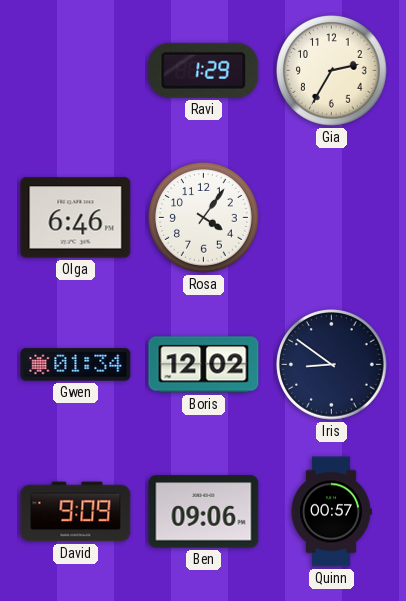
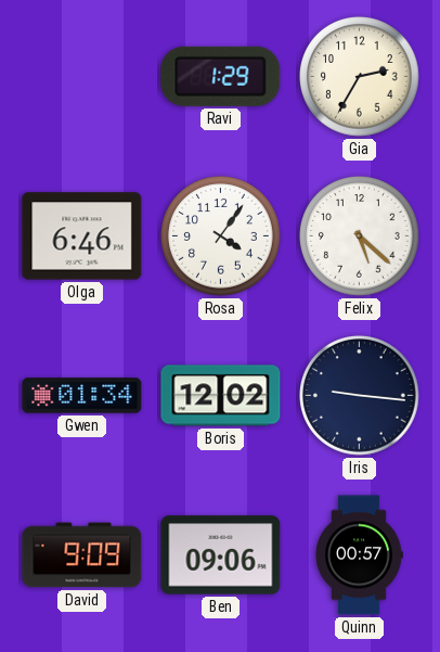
Felix: none -> 5:22
Iris: 8:51 -> 9:16
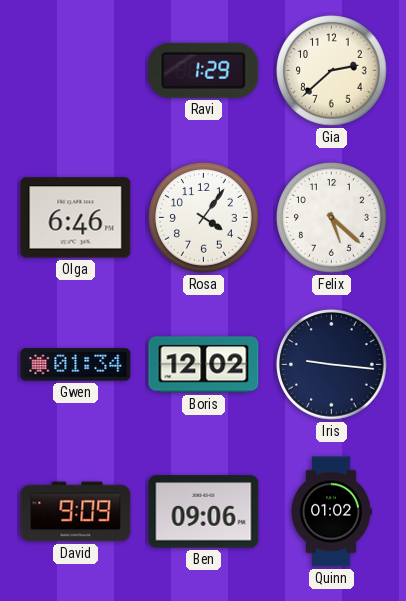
Gia: 2:35 -> 2:38
Quinn: 00:57 -> 01:02
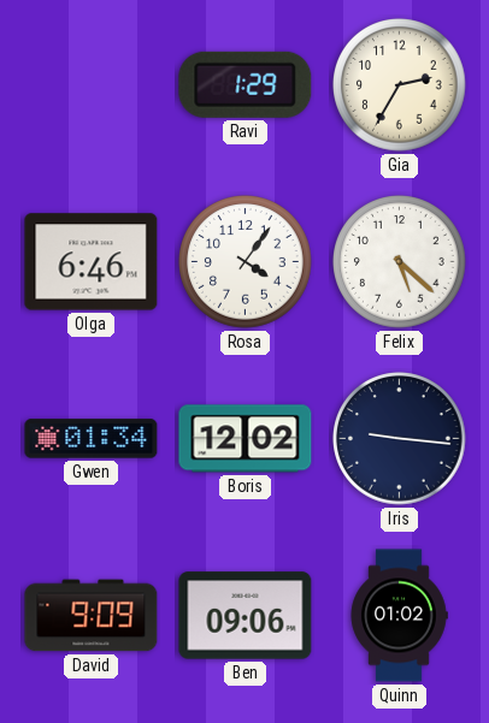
Gia: 2:38 -> 2:35
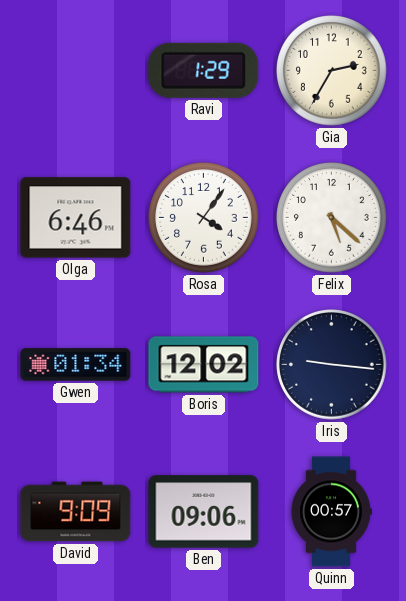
Quinn: 01:02 -> 00:57
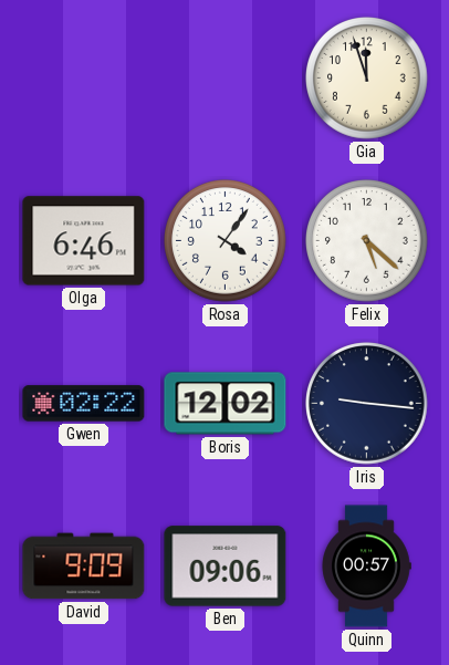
Ravi: 1:29 -> none
Gia: 2:35 -> 11:57
Gwen: 01:34 -> 02:22
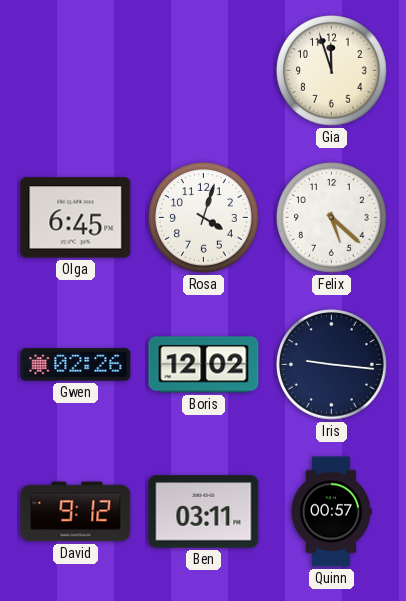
Olga: 6:46 -> 6:45
Rosa: 4:06 -> 4:03
Gwen: 02:22 -> 02:26
David: 9:09 -> 9:12
Ben: 09:06 -> 03:11
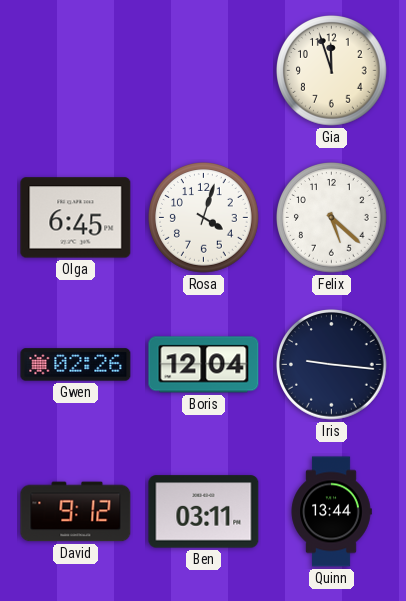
Boris: 12:02 -> 12:04
Quinn: 00:57 -> 13:44
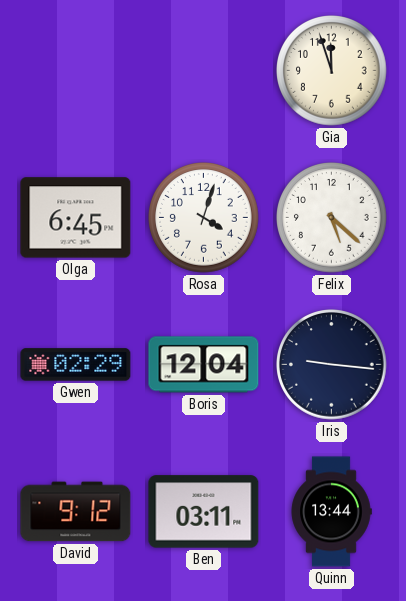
Gwen: 02:26 -> 02:29
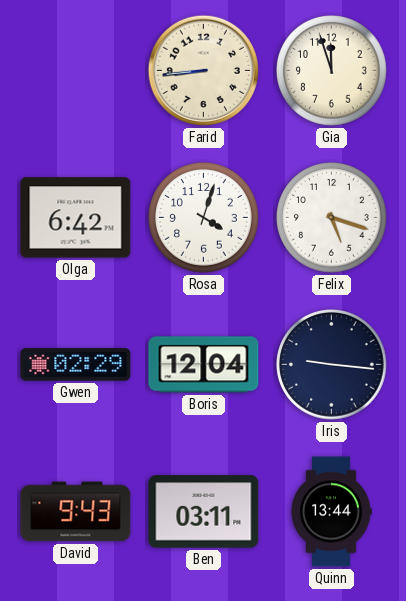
Farid: none -> 8:44
Olga: 6:45 -> 6:42
Felix: 5:22 -> 5:18
David: 9:12 -> 9:43
